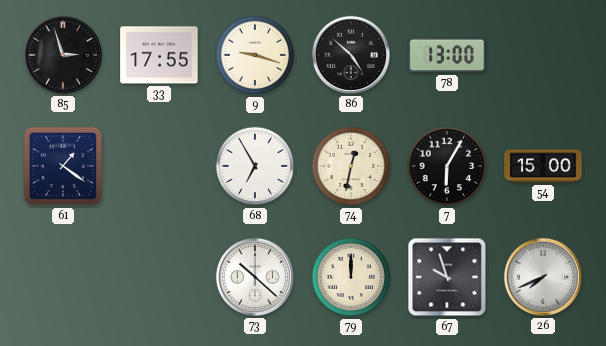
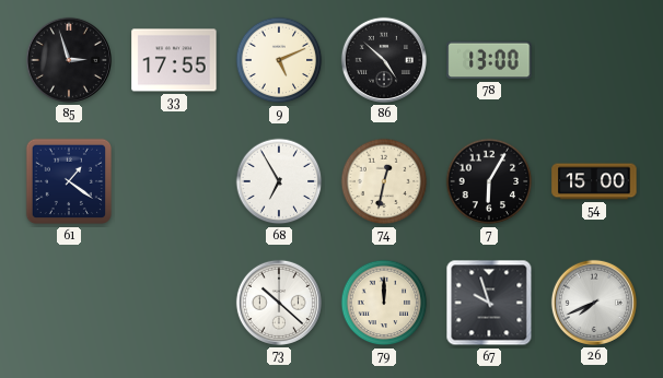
9: 9:18 -> 5:11
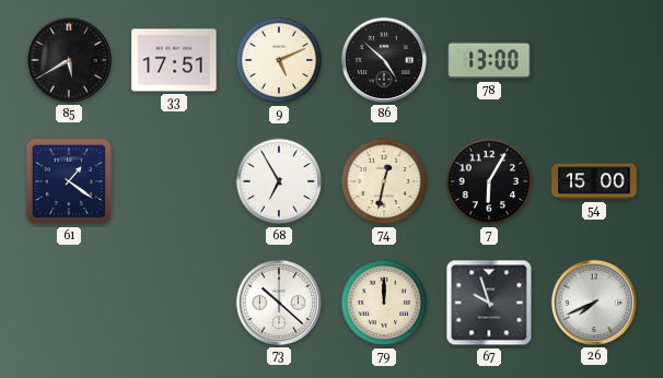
85: 2:57 -> 5:40
33: 17:55 -> 17:51
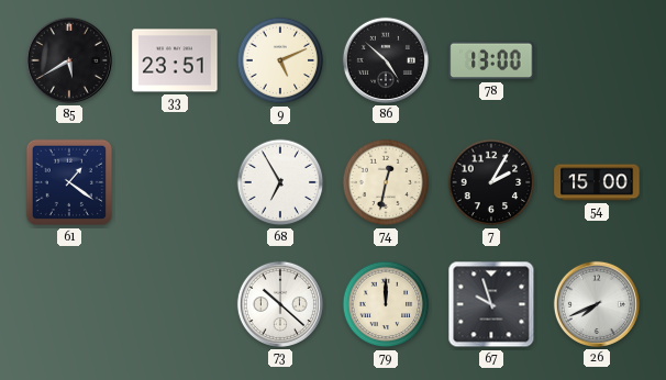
33: 17:51 -> 23:51
7: 6:05 -> 2:05
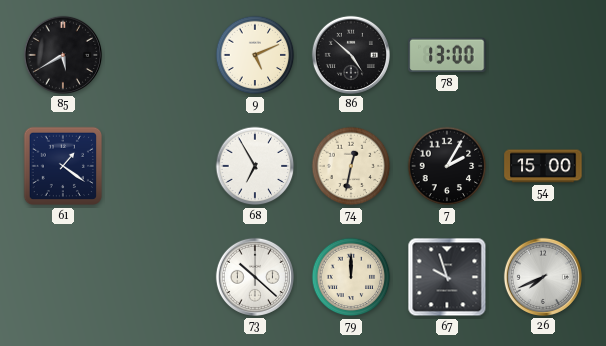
33: 23:51 -> none
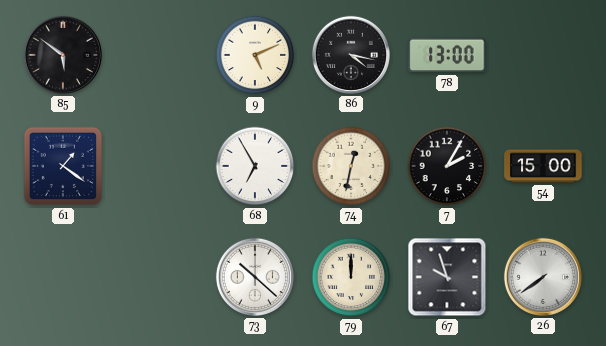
85: 5:40 -> 5:51
86: 4:52 -> 4:17
26: 7:41 -> 7:39
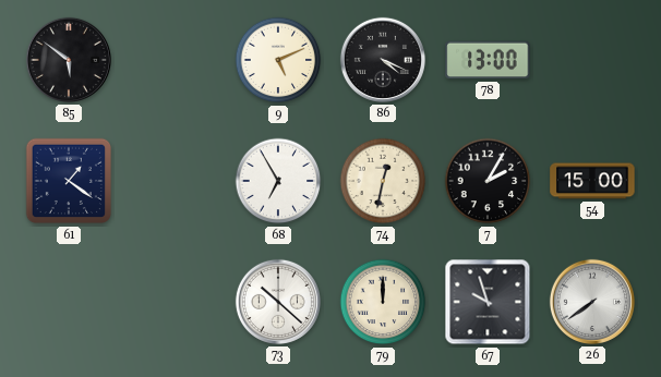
86: 4:17 -> 4:19
